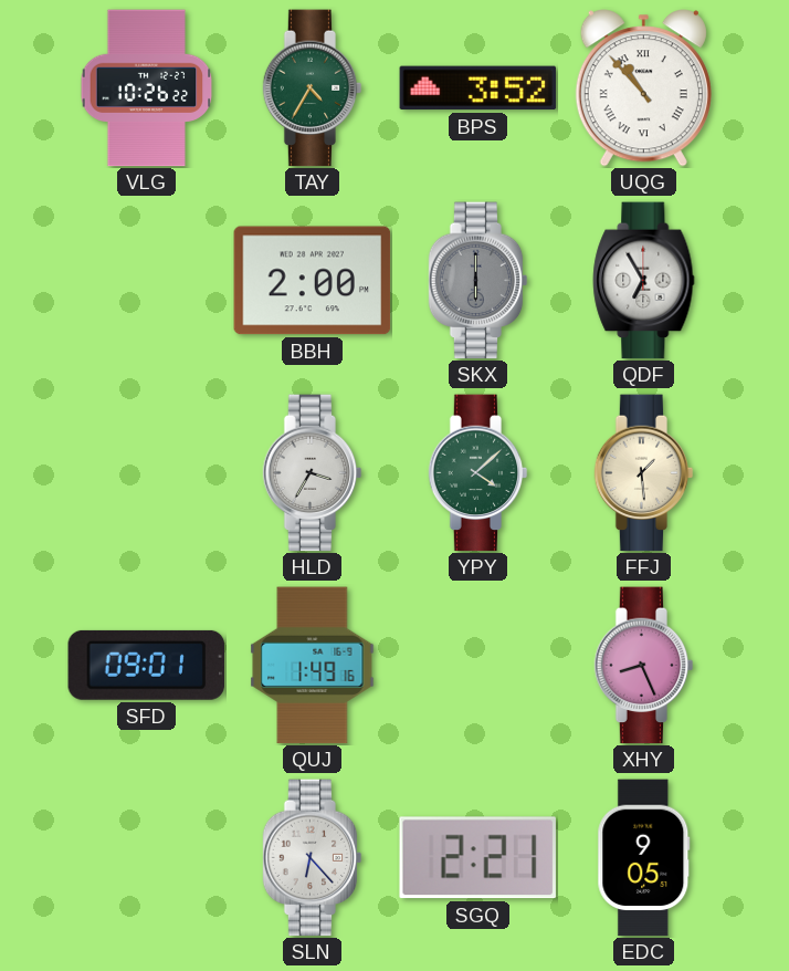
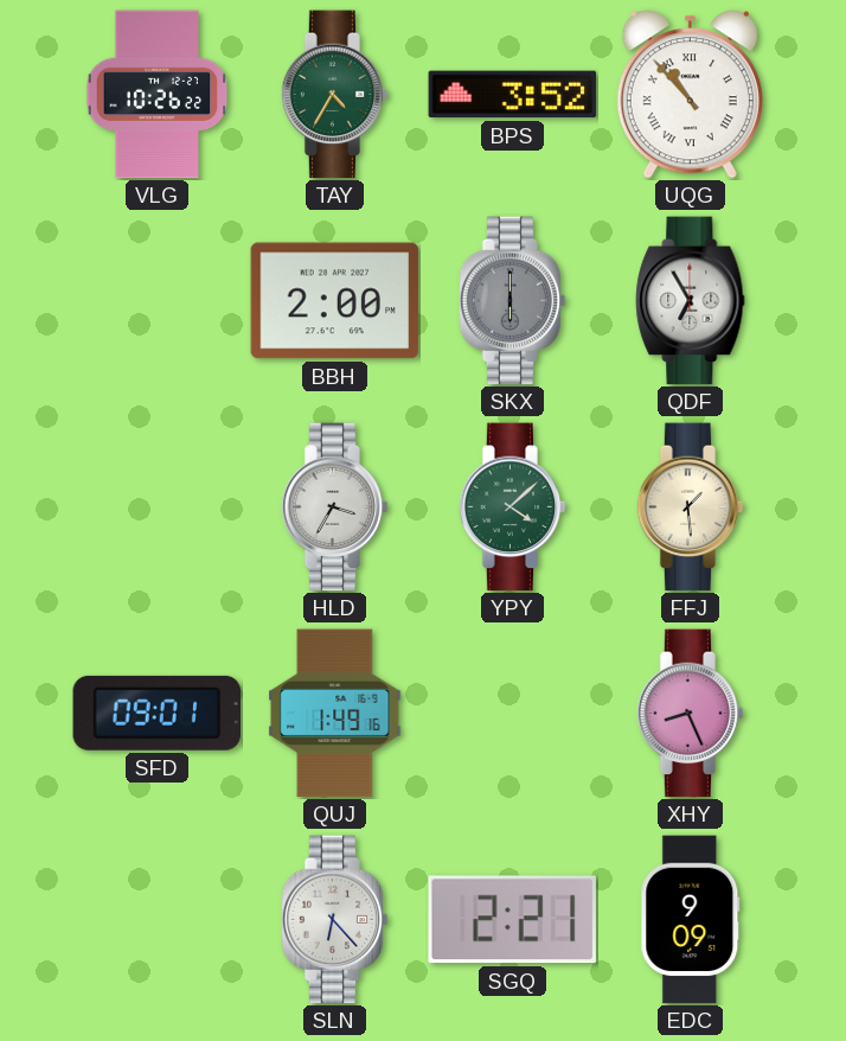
EDC: 9:05 -> 9:09
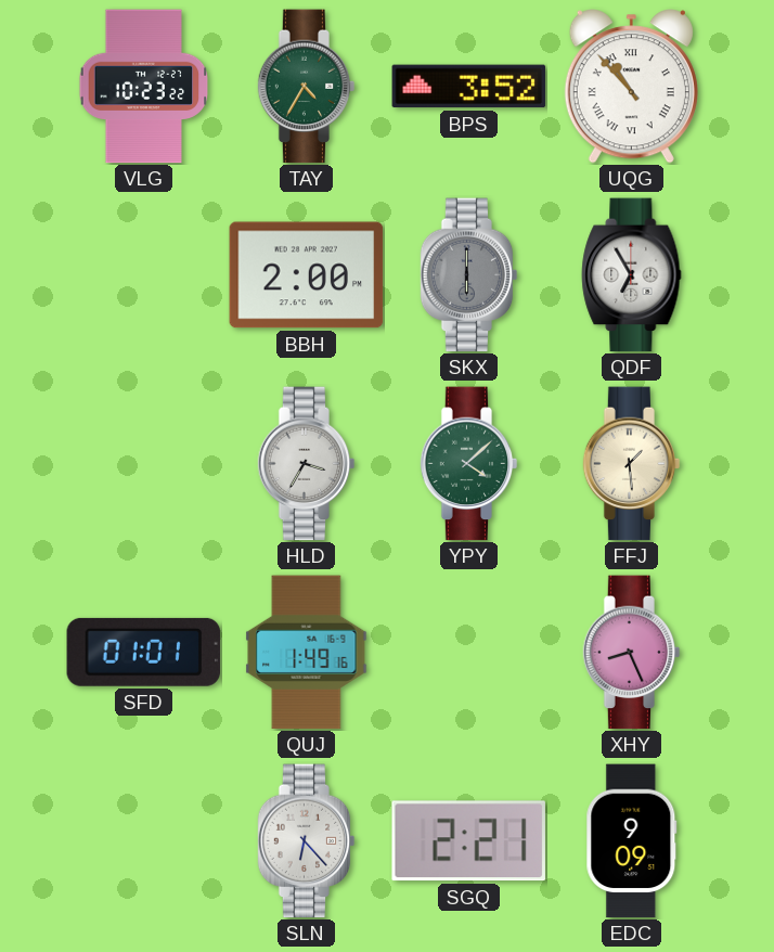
VLG: 10:26 -> 10:23
SFD: 09:01 -> 01:01
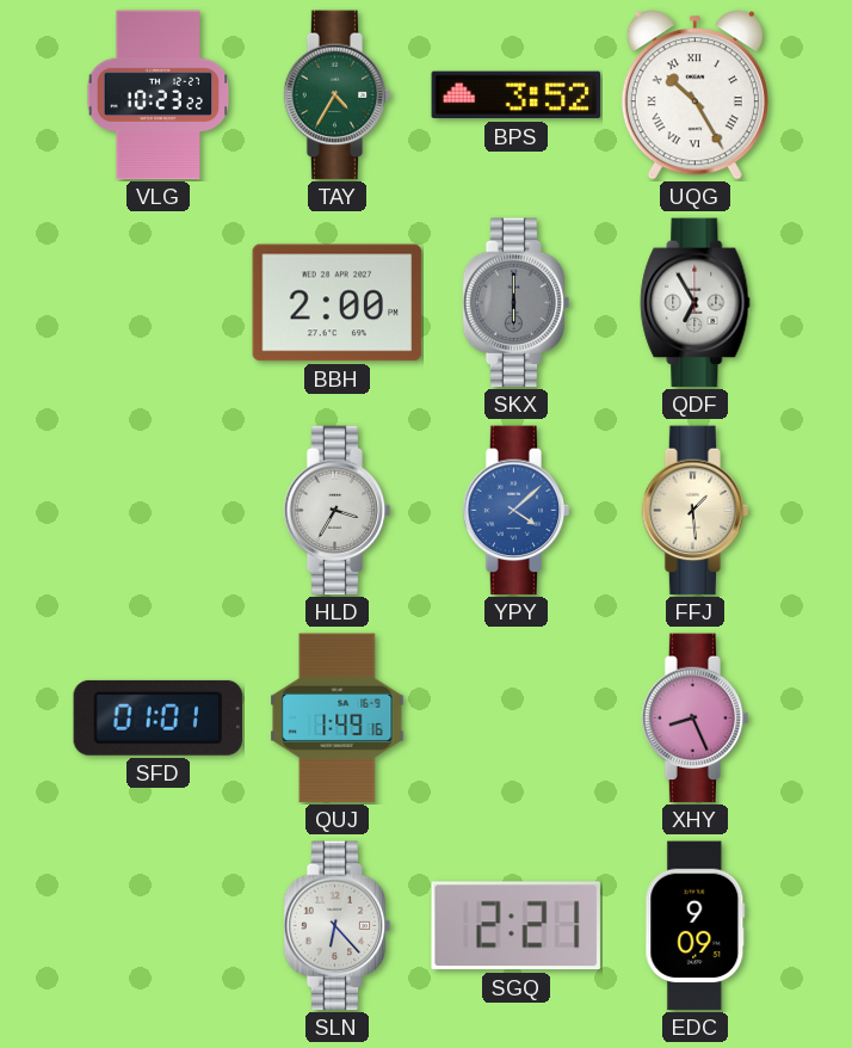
UQG: 10:53 -> 10:25
YPY dial: green -> blue
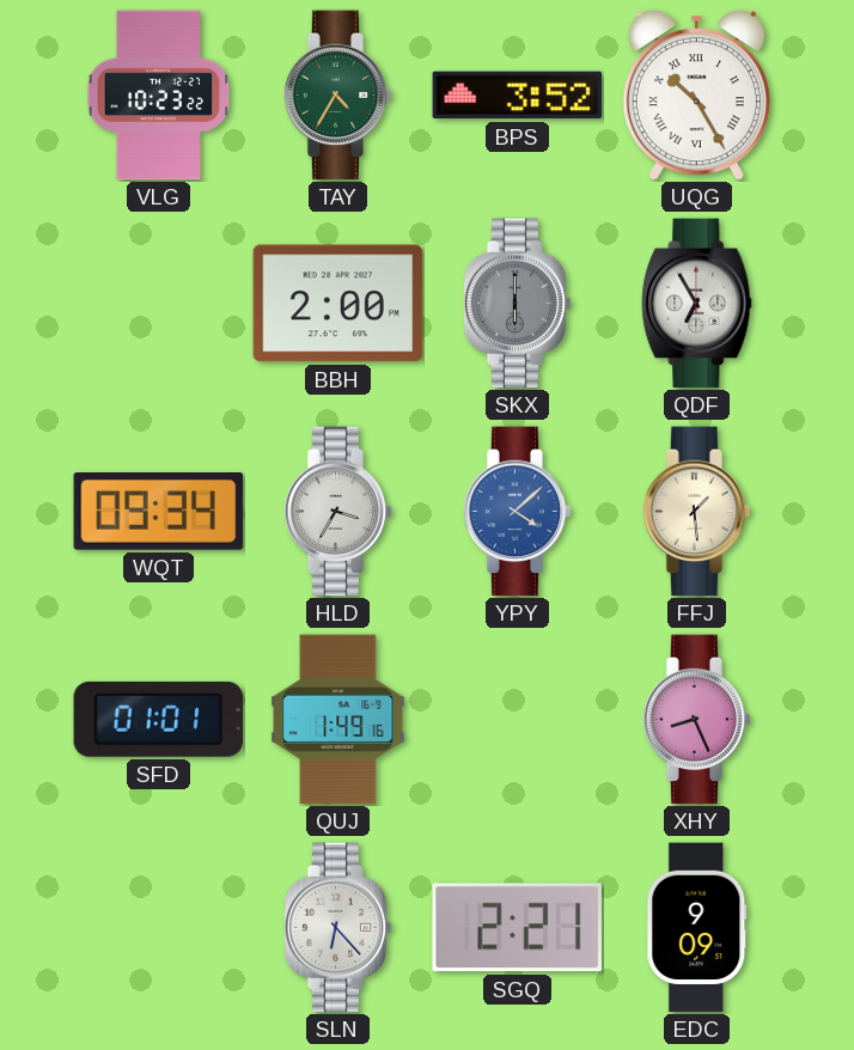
WQT: none -> 09:34
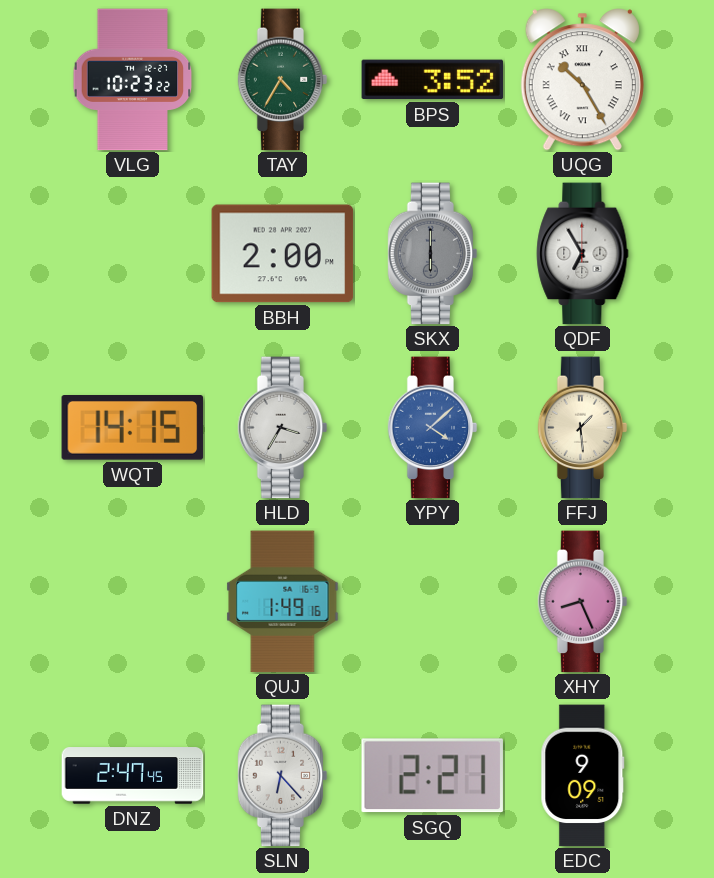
WQT: 09:34 -> 14:15
SFD: 01:01 -> none
DNZ: none -> 2:47
